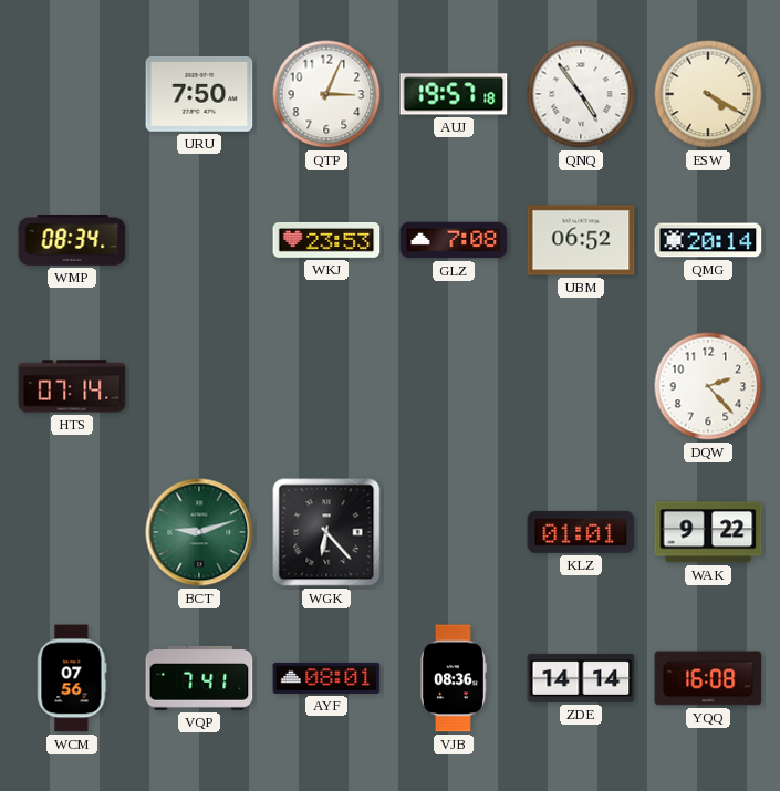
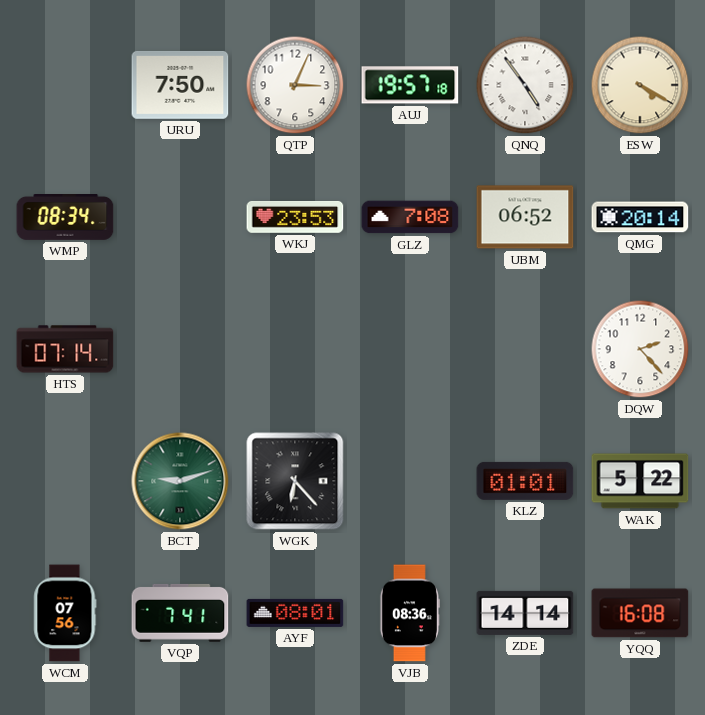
WAK: 9:22 -> 5:22
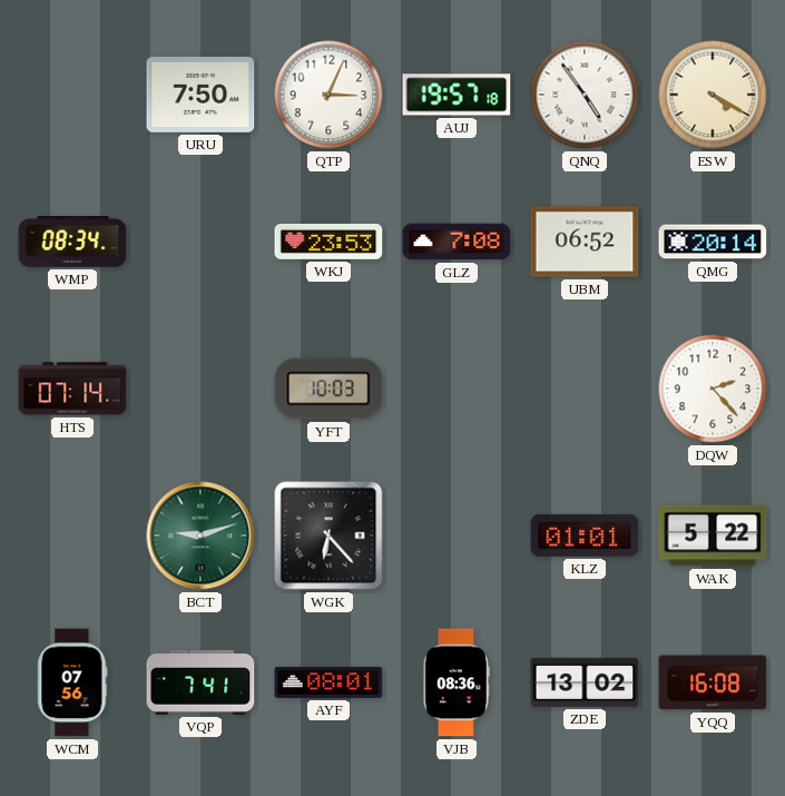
YFT: none -> 10:03
ZDE: 14:14 -> 13:02
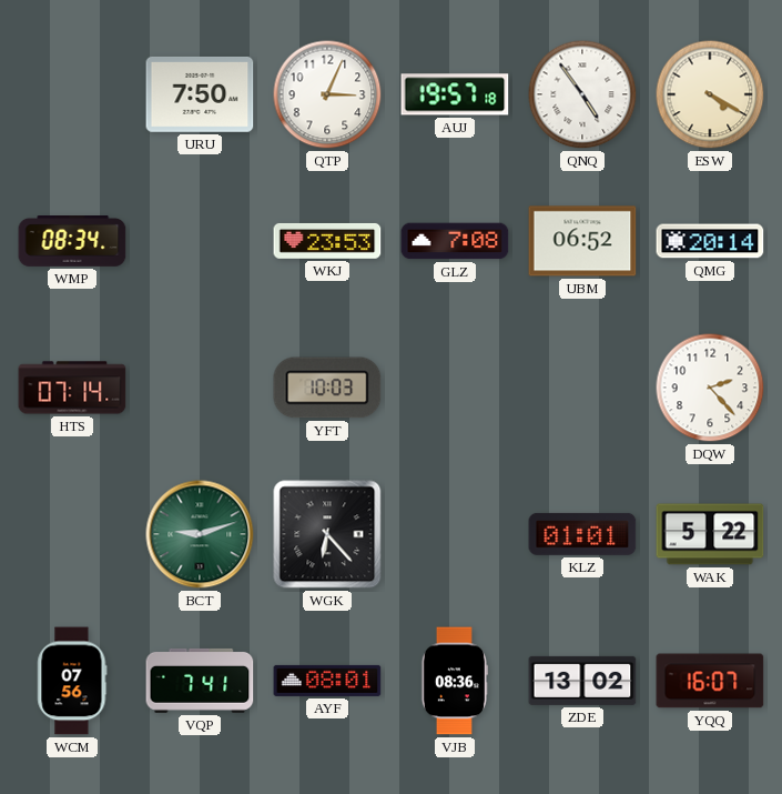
YQQ: 16:08 -> 16:07
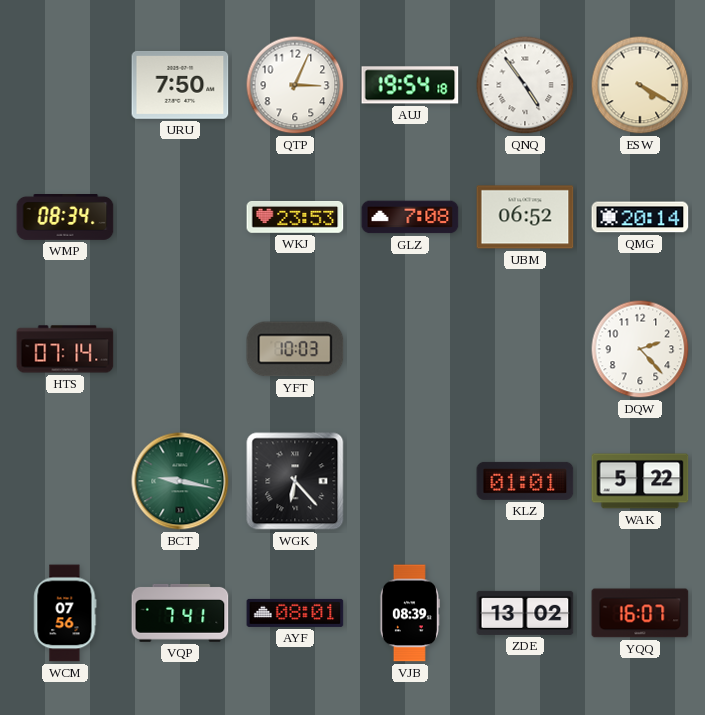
AUJ: 19:57 -> 19:54
BCT: 9:12 -> 9:17
VJB: 08:36 -> 08:39
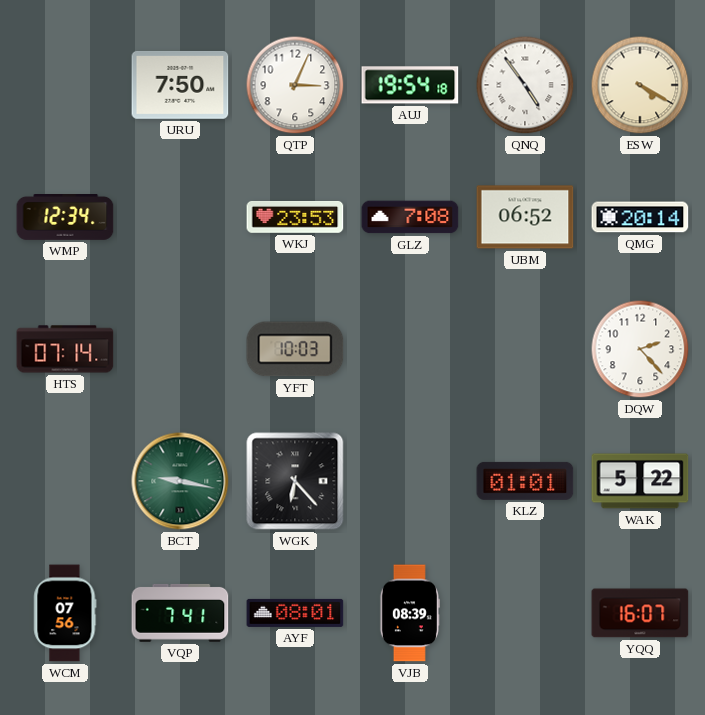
WMP: 08:34 -> 12:34
ZDE: 13:02 -> none
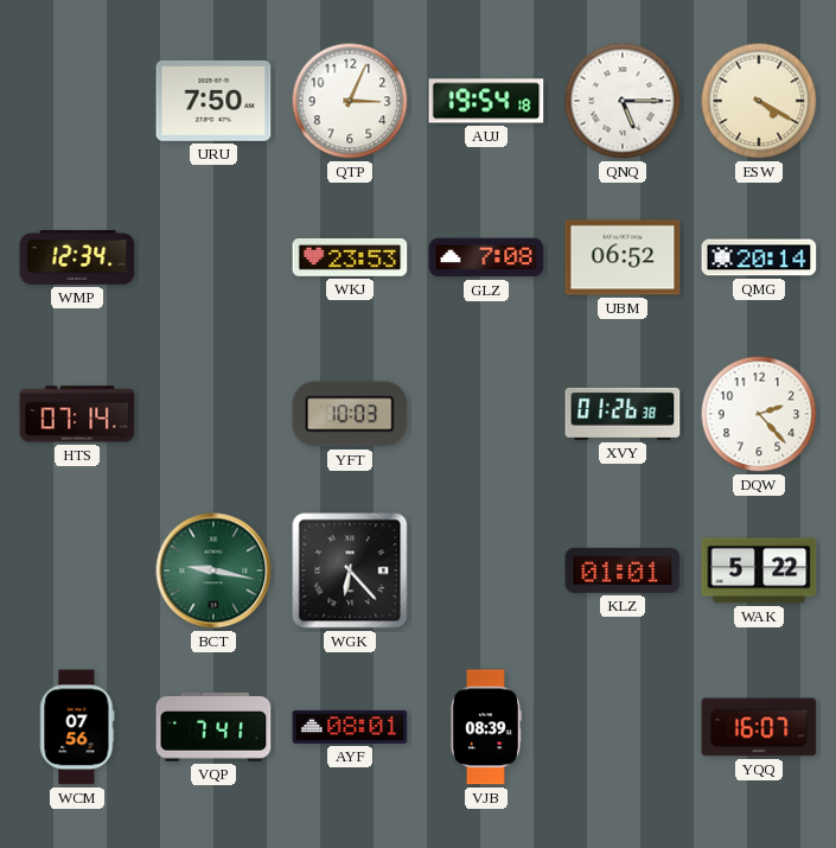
QNQ: 4:54 -> 5:15
XVY: none -> 01:26
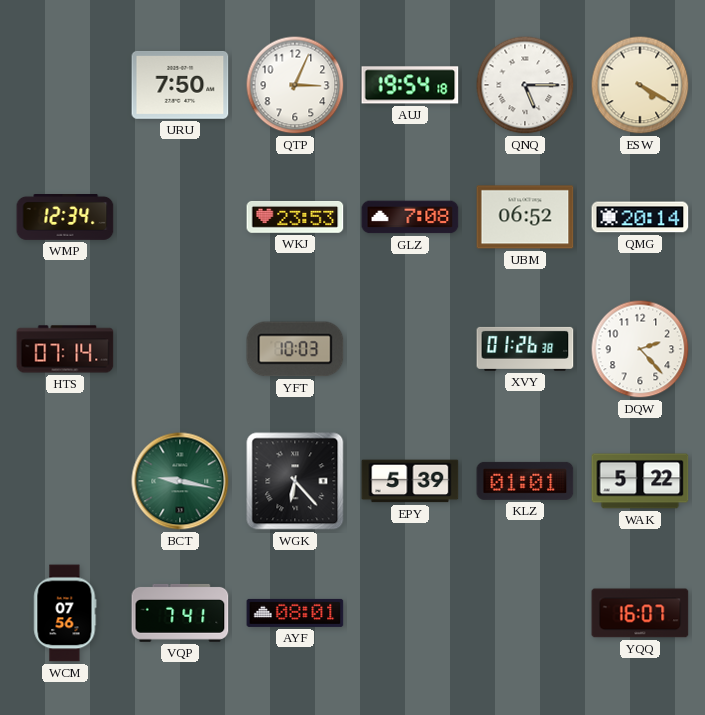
EPY: none -> 5:39
VJB: 08:39 -> none
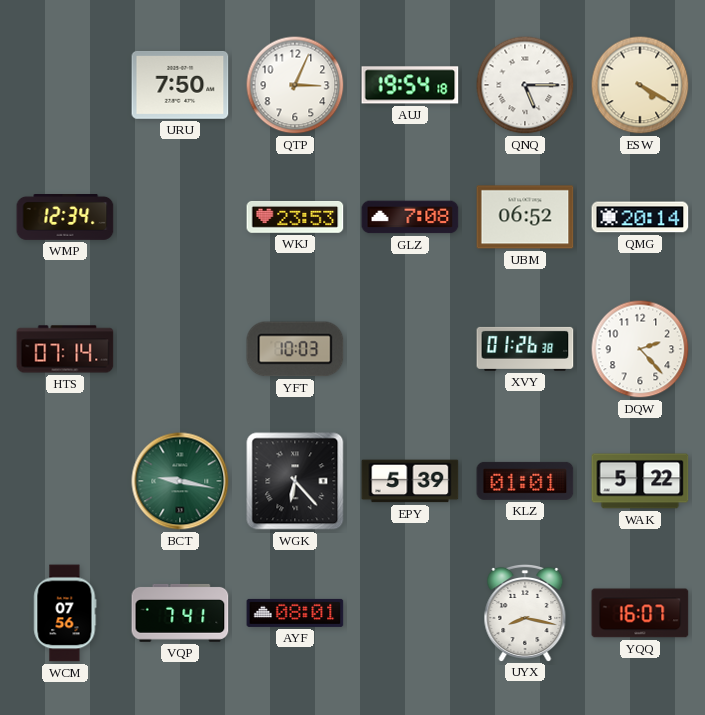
UYX: none -> 8:17
